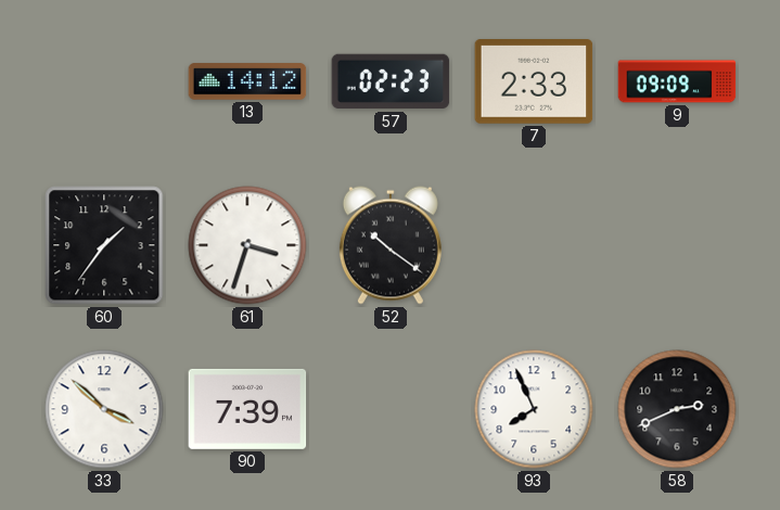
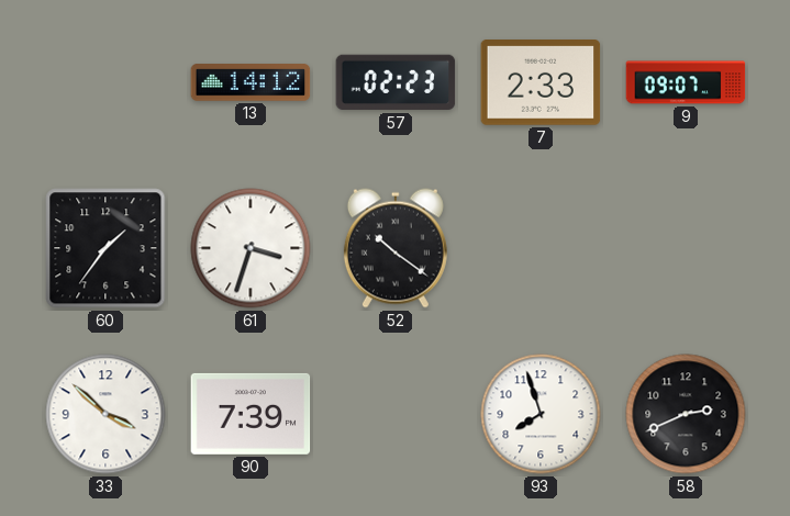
9: 09:09 -> 09:07
93: 7:56 -> 7:57
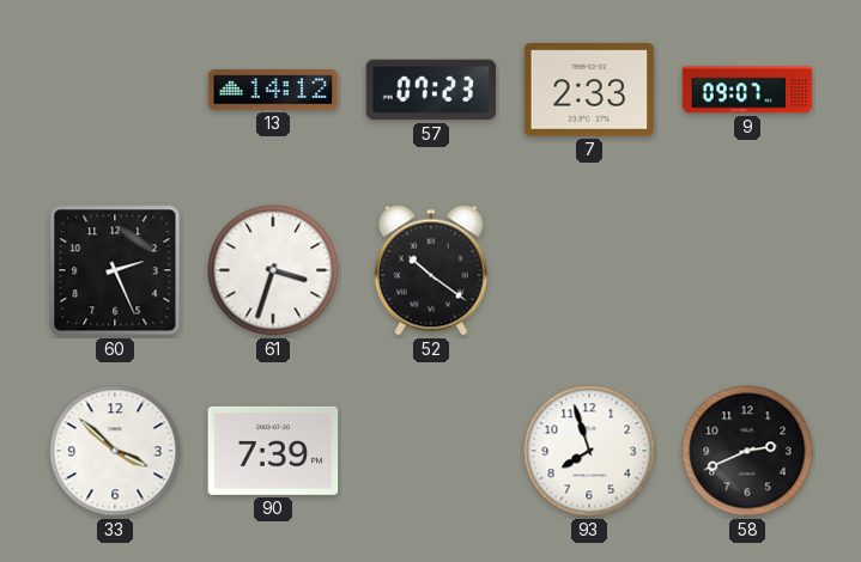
57: 02:23 -> 07:23
60: 1:36 -> 2:26
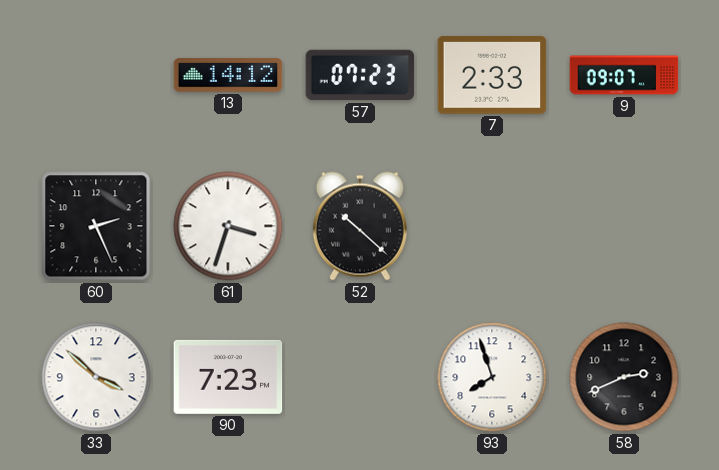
52: 10:21 -> 10:22
90: 7:39 -> 7:23
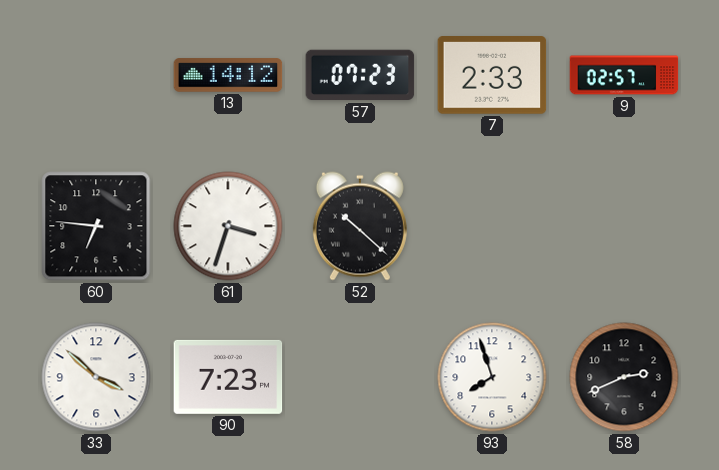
9: 09:07 -> 02:57
60: 2:26 -> 6:46
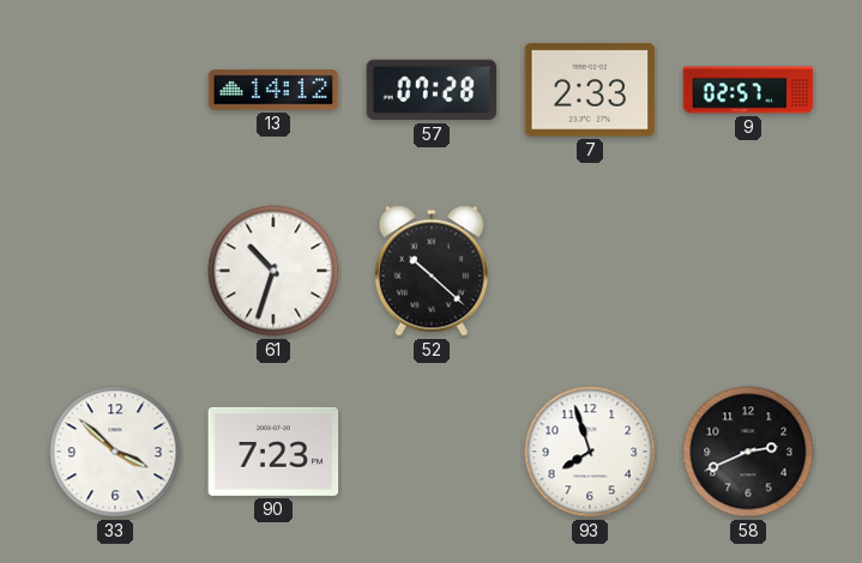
57: 07:23 -> 07:28
60: 6:46 -> none
61: 3:33 -> 10:33
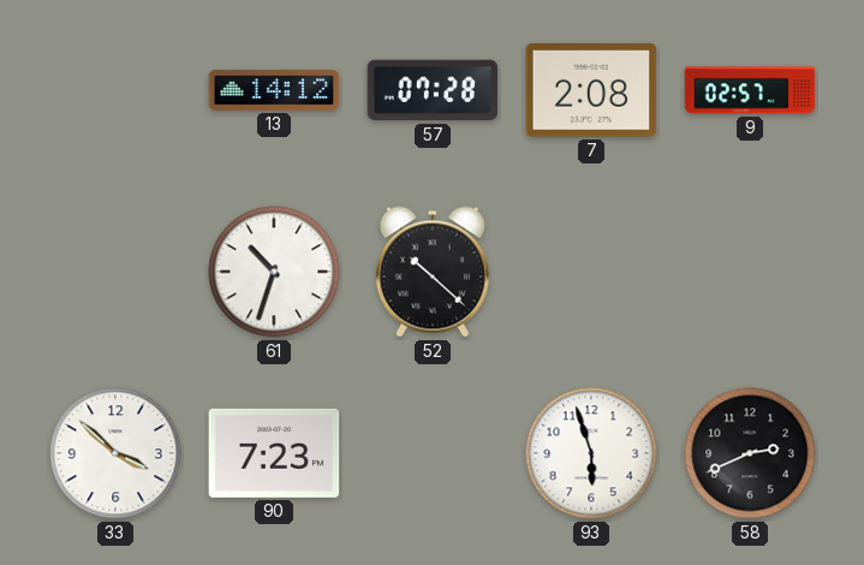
7: 2:33 -> 2:08
93: 7:57 -> 5:57
